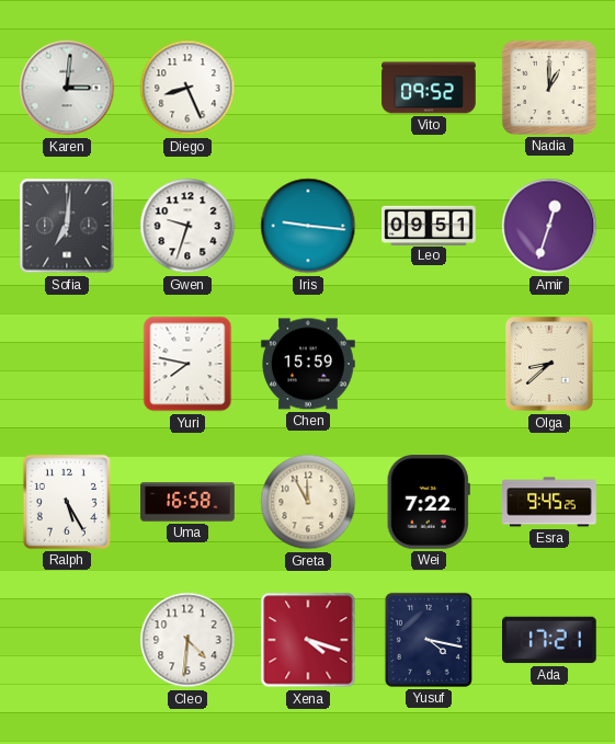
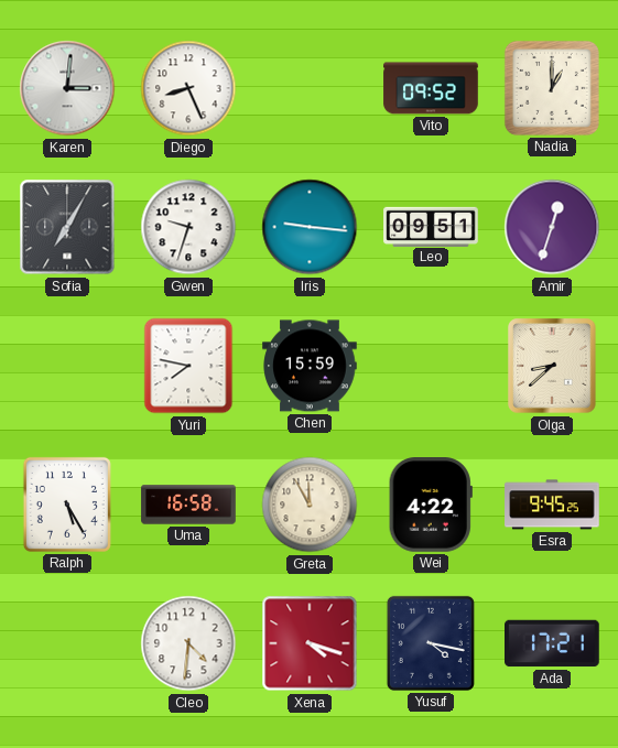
Sofia: 7:01 -> 7:05
Wei: 7:22 -> 4:22
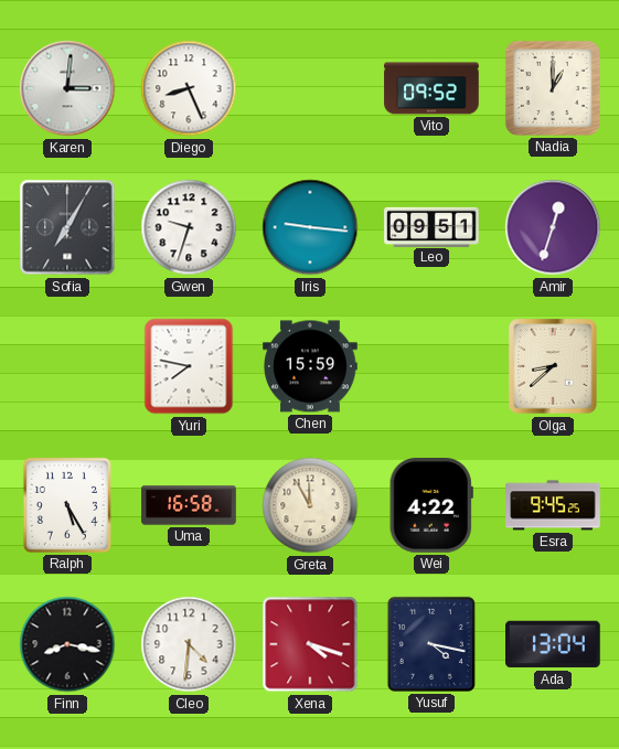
Finn: none -> 8:17
Ada: 17:21 -> 13:04
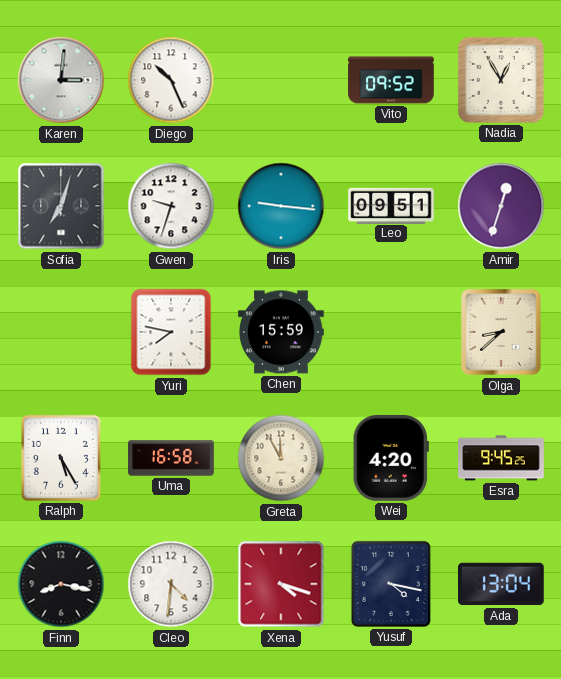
Diego: 8:26 -> 10:26
Nadia: 1:00 -> 12:55
Sofia: 7:05 -> 7:03
Wei: 4:22 -> 4:20
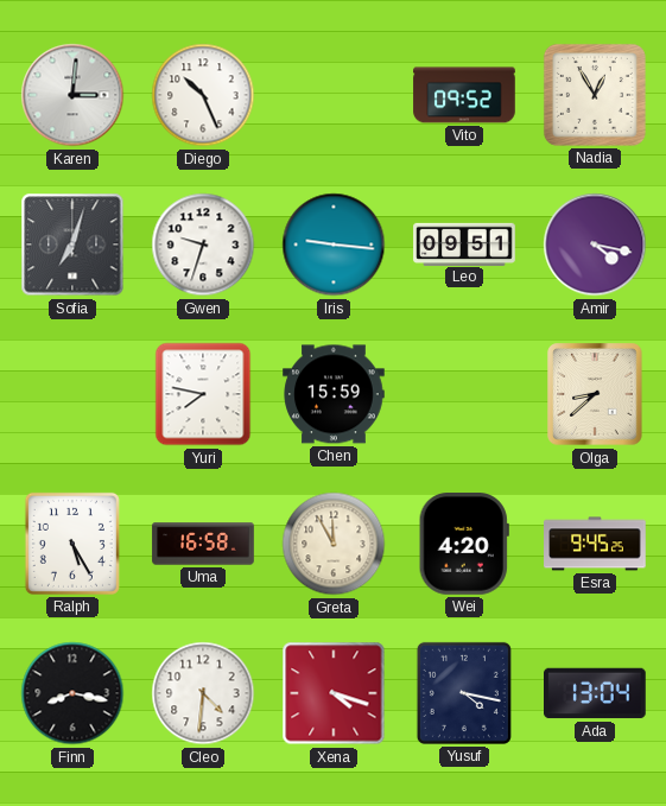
Amir: 12:33 -> 4:17
